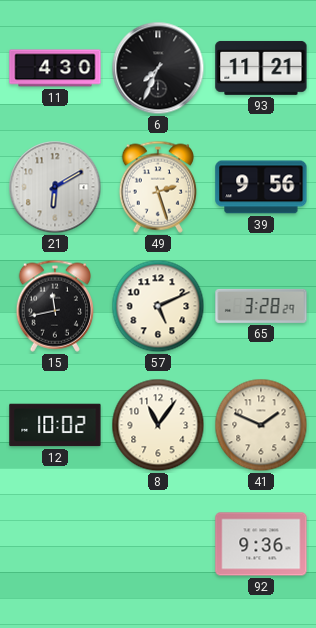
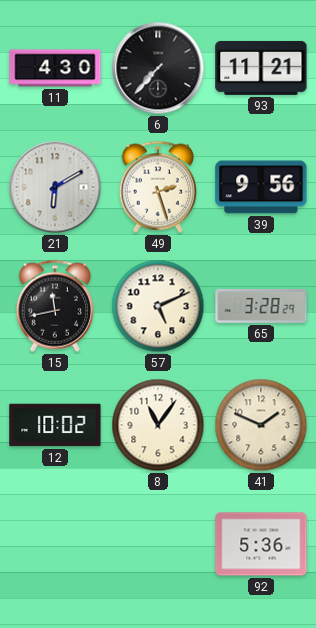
6: 7:34 -> 7:37
92: 9:36 -> 5:36
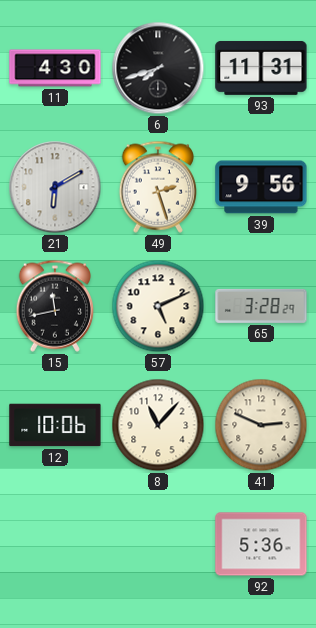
6: 7:37 -> 7:42
93: 11:21 -> 11:31
12: 10:02 -> 10:06
8: 11:06 -> 11:07
41: 1:49 -> 2:49
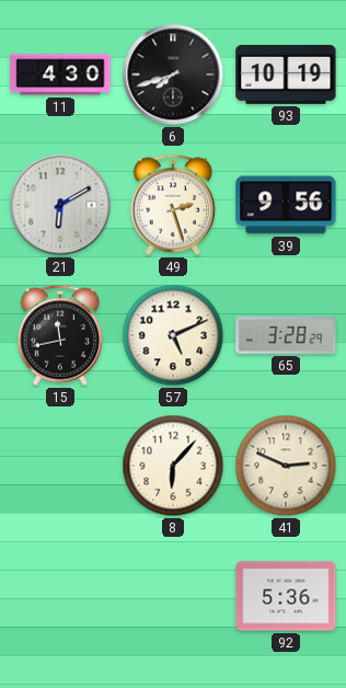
93: 11:31 -> 10:19
12: 10:06 -> none
8: 11:07 -> 6:07
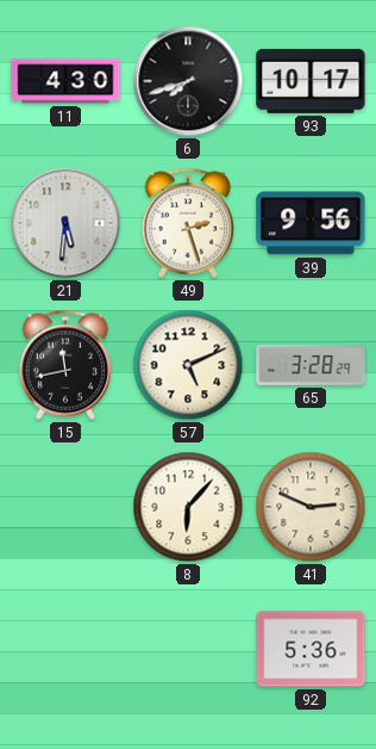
93: 10:19 -> 10:17
21: 6:10 -> 5:31
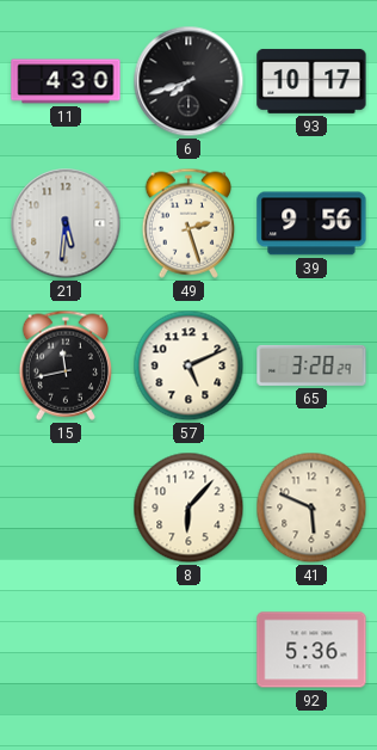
41: 2:49 -> 5:49
